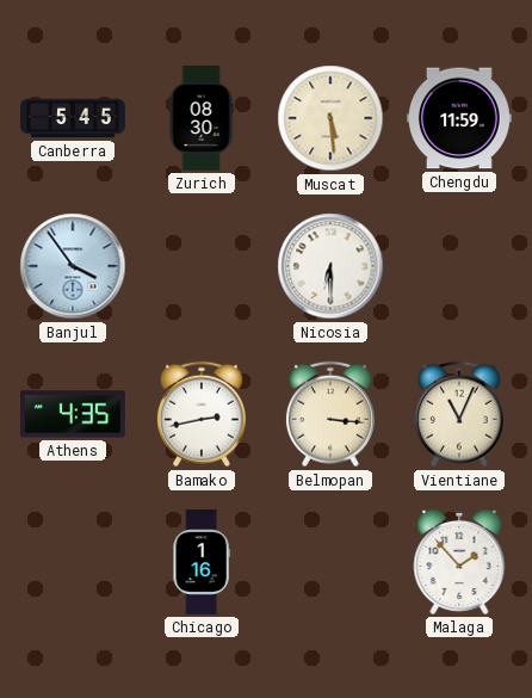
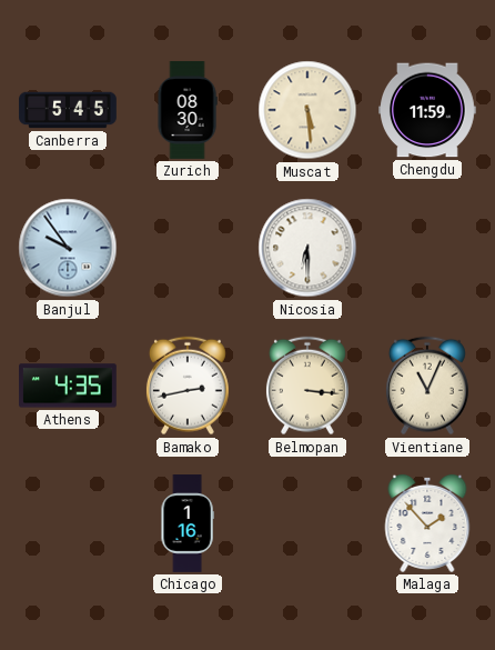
Banjul: 3:54 -> 9:54
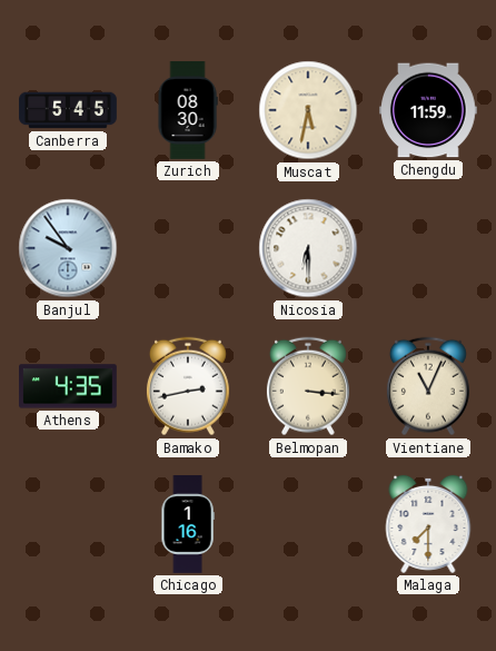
Muscat: 5:29 -> 5:32
Malaga: 1:53 -> 7:30
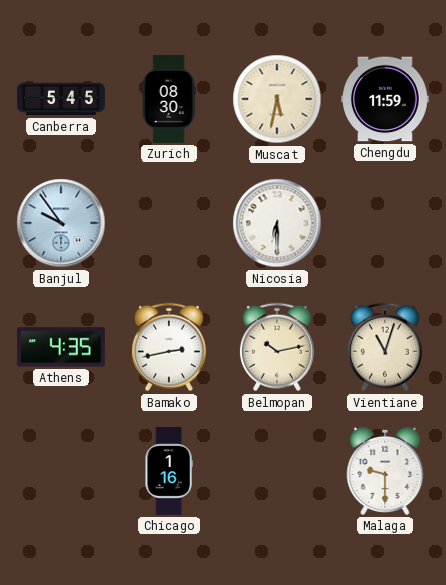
Belmopan: 3:16 -> 10:13
Vientiane: 11:04 -> 11:03
Malaga: 7:30 -> 9:30
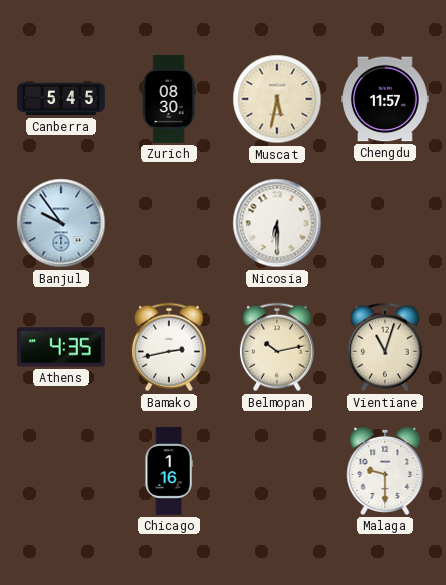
Chengdu: 11:59 -> 11:57
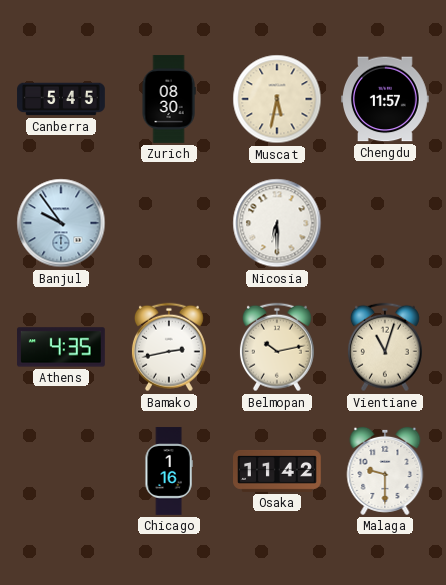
Osaka: none -> 11:42
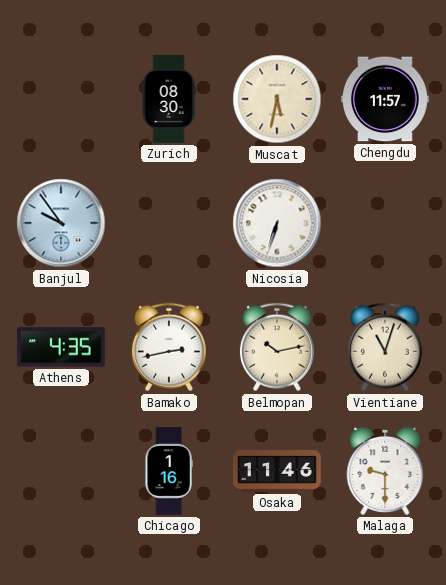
Canberra: 5:45 -> none
Nicosia: 6:30 -> 6:33
Osaka: 11:42 -> 11:46
